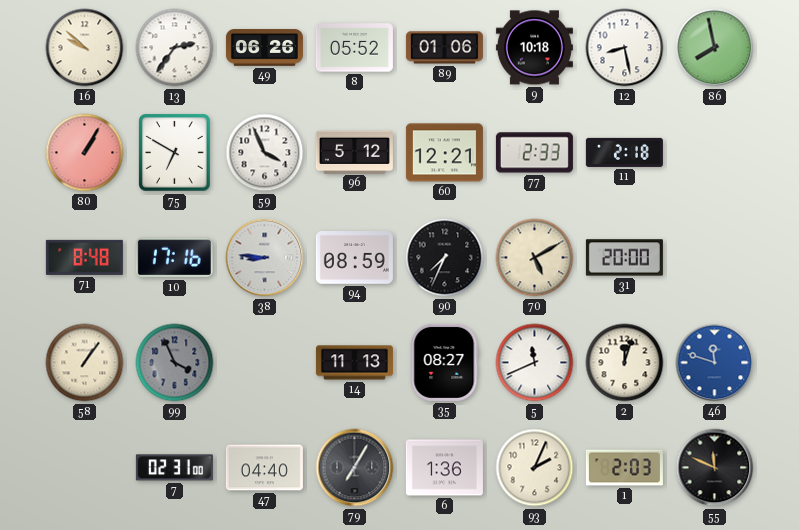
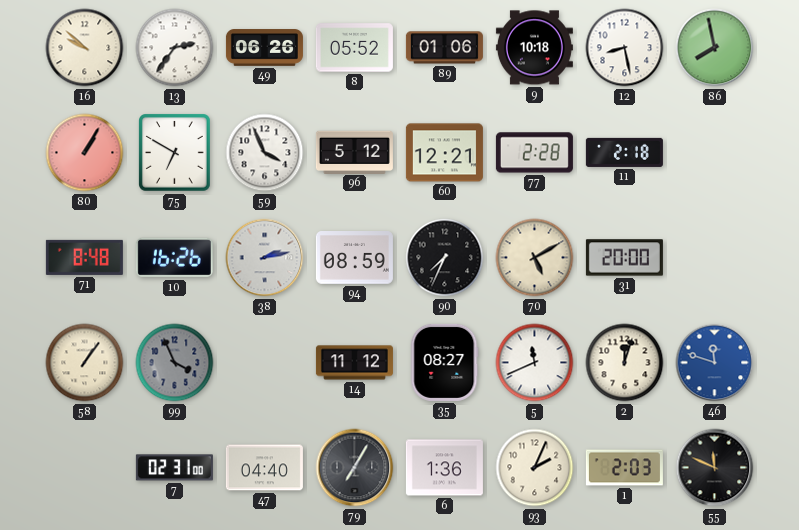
77: 2:33 -> 2:28
10: 17:16 -> 16:26
38: 8:46 -> 2:13
14: 11:13 -> 11:12
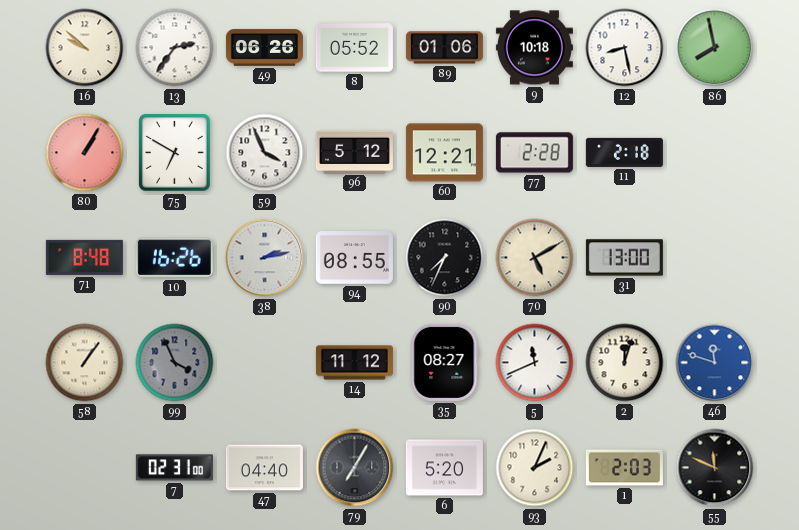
94: 08:59 -> 08:55
31: 20:00 -> 13:00
6: 1:36 -> 5:20
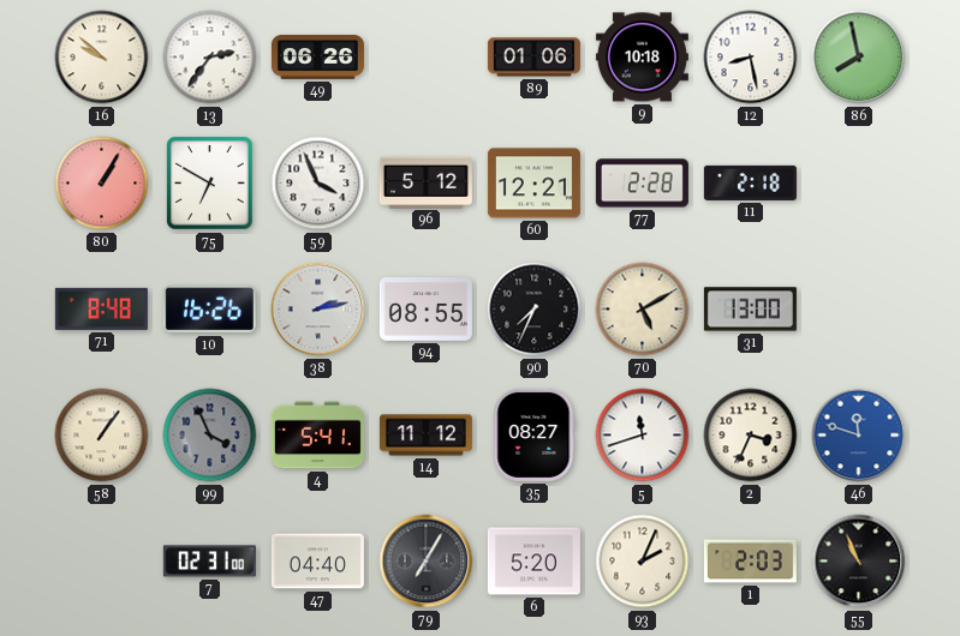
8: 05:52 -> none
4: none -> 5:41
5: 11:41 -> 11:42
2: 12:03 -> 3:34
55: 11:49 -> 10:56
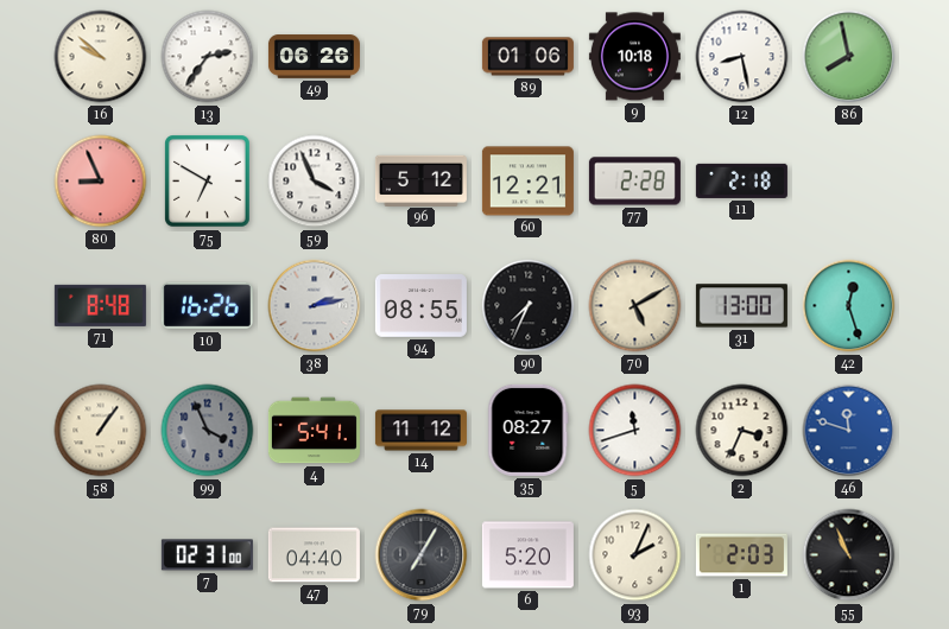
80: 1:05 -> 8:56
42: none -> 12:27
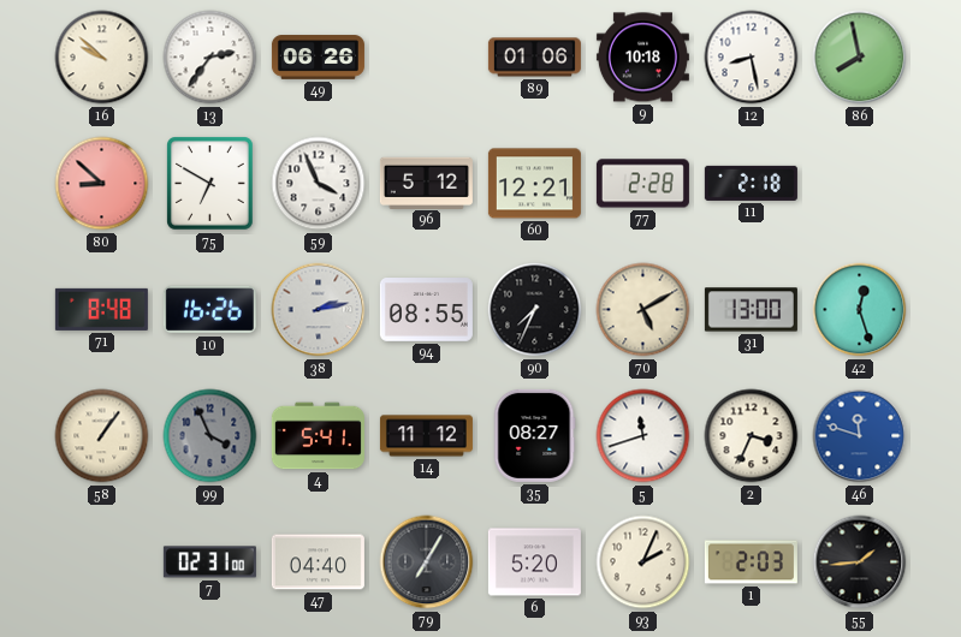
80: 8:56 -> 8:52
55: 10:56 -> 1:44
